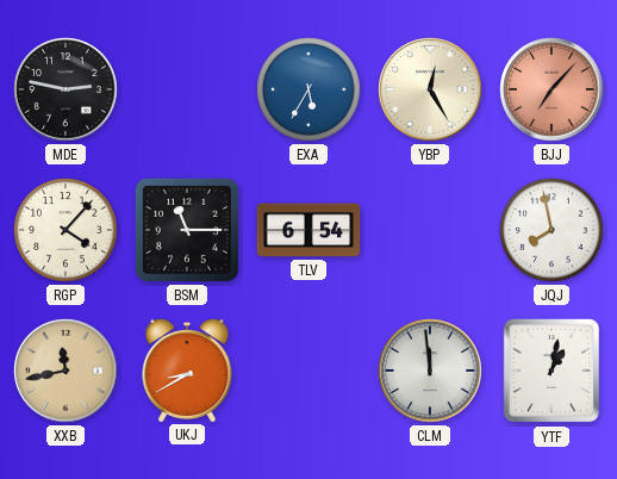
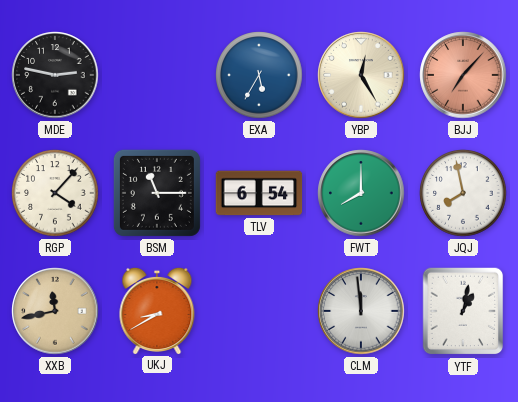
FWT: none -> 8:00
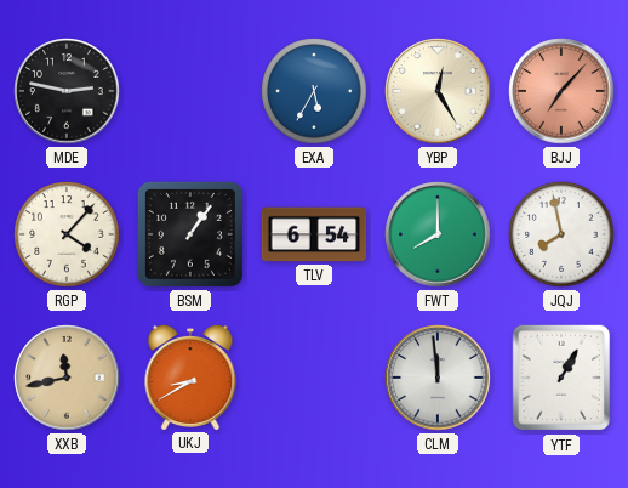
BSM: 11:15 -> 1:06
YTF: 1:02 -> 1:05
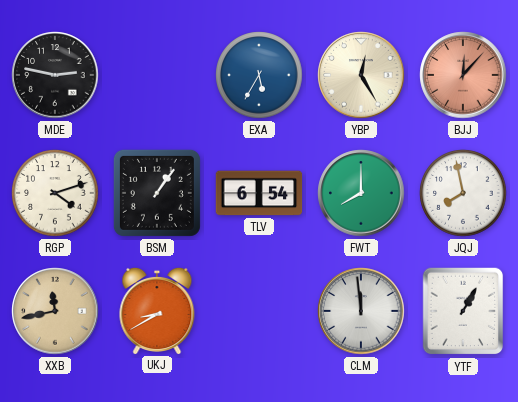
BJJ: 7:07 -> 12:07
RGP: 4:07 -> 4:12
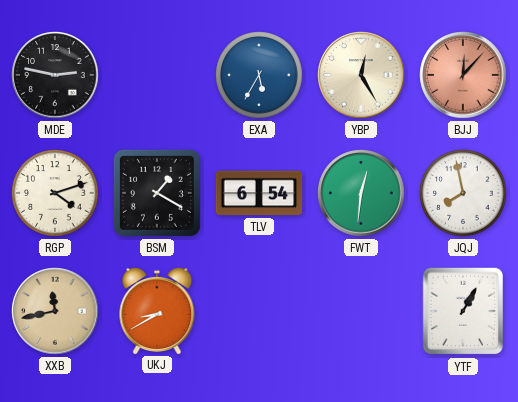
BSM: 1:06 -> 1:20
FWT: 8:00 -> 12:31
CLM: 11:59 -> none
